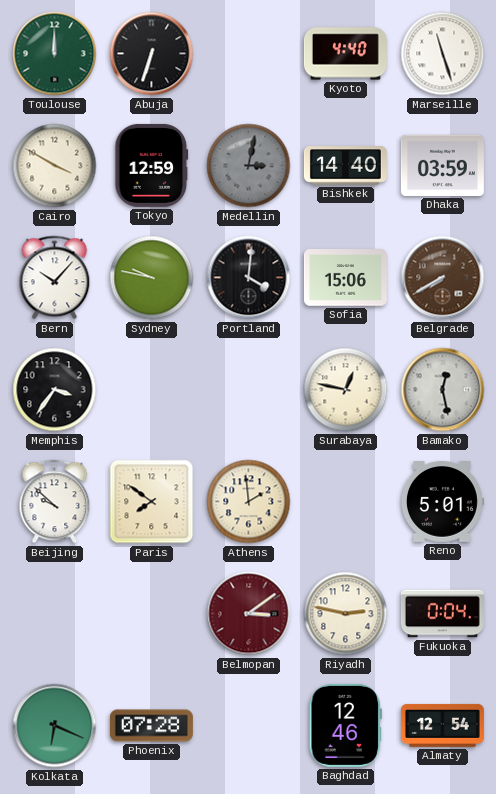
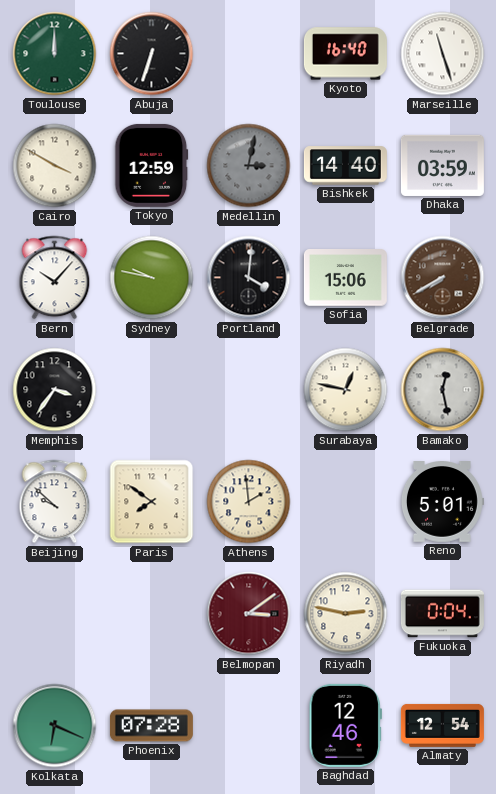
Kyoto: 4:40 -> 16:40
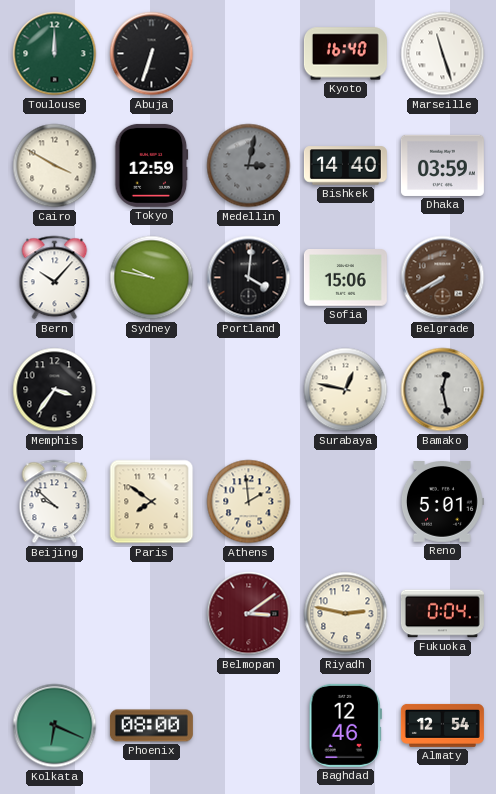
Phoenix: 07:28 -> 08:00
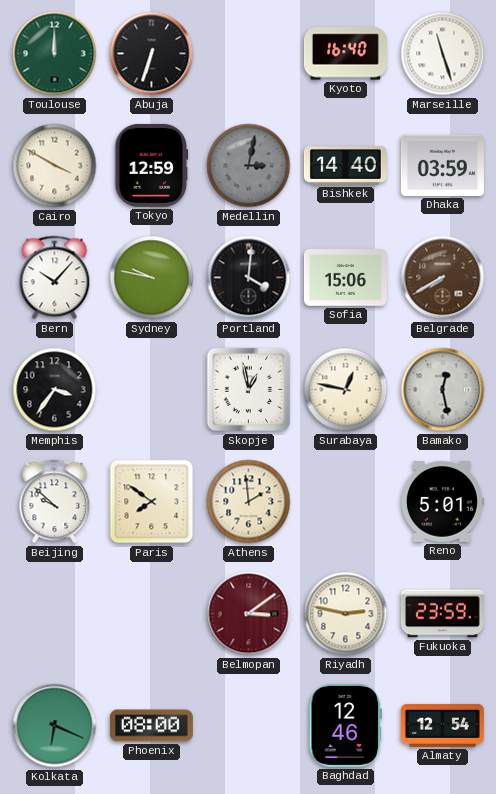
Skopje: none -> 12:58
Fukuoka: 0:04 -> 23:59
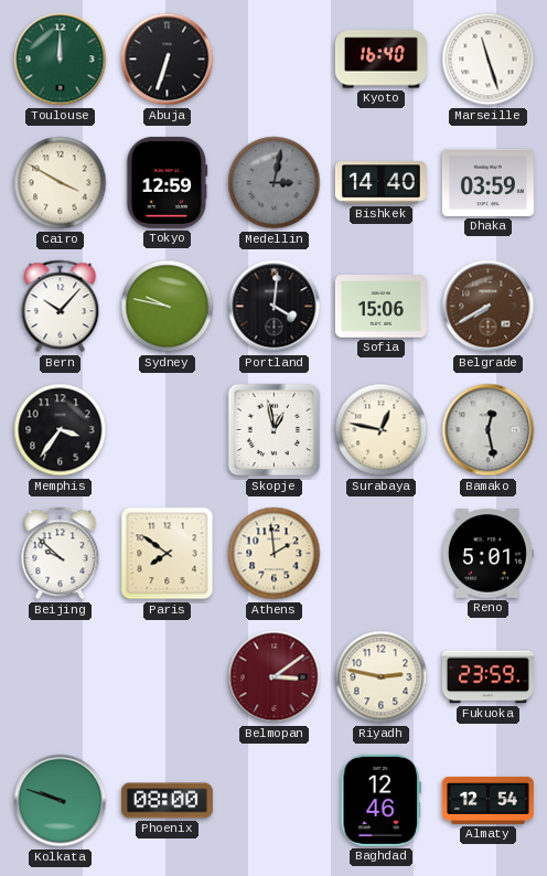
Kolkata: 6:19 -> 9:48
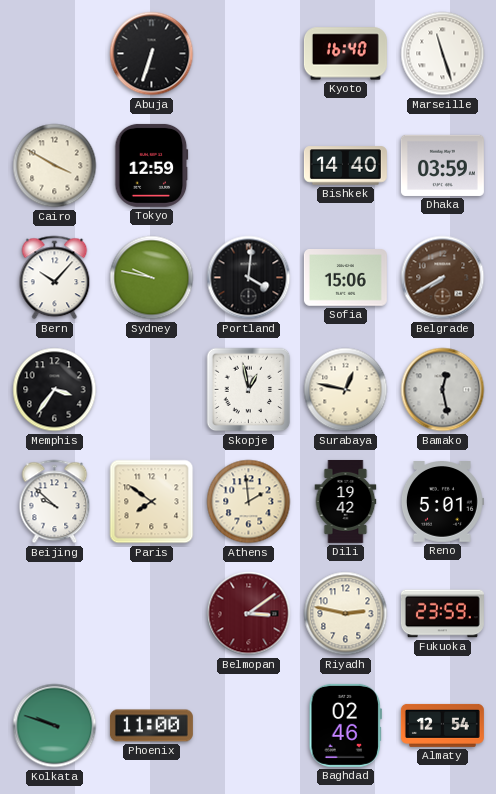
Toulouse: 12:00 -> none
Medellin: 3:02 -> none
Dili: none -> 19:42
Phoenix: 08:00 -> 11:00
Baghdad: 12:46 -> 02:46
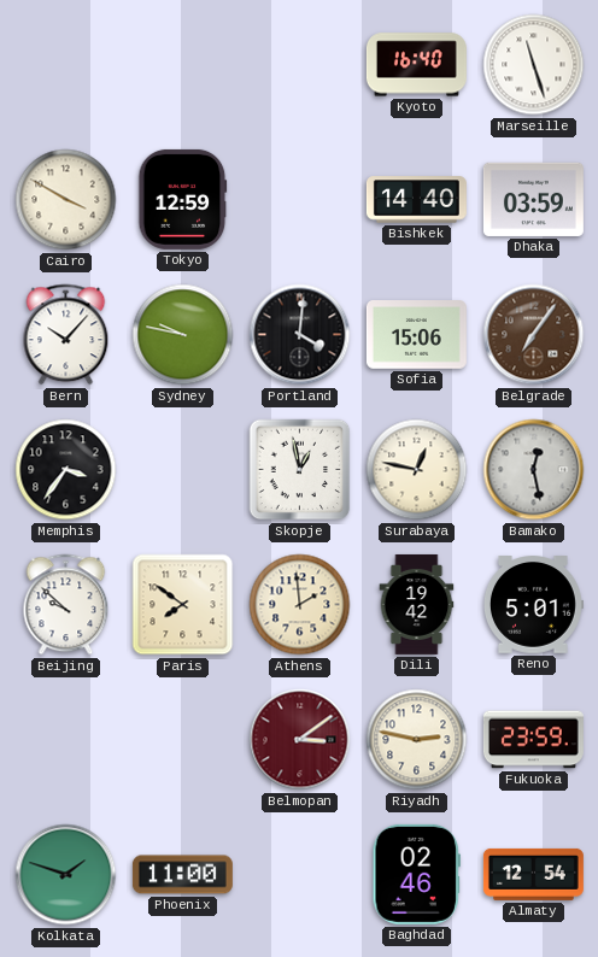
Abuja: 6:33 -> none
Belgrade: 7:40 -> 7:06
Kolkata: 9:48 -> 1:48
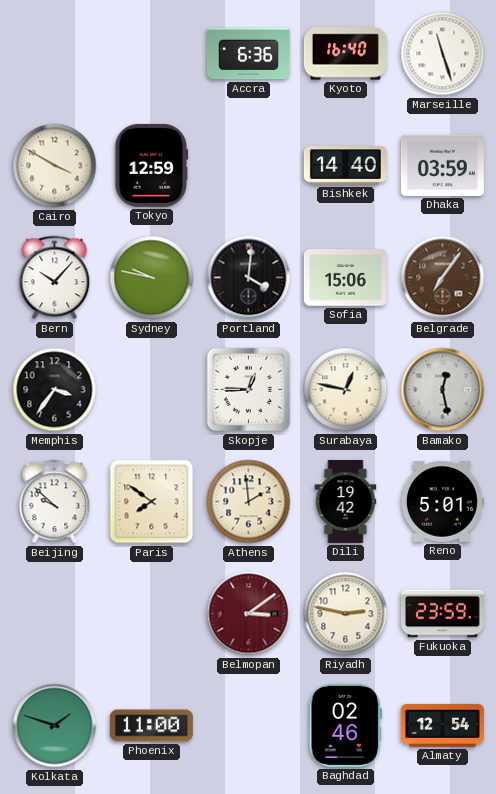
Accra: none -> 6:36
Skopje: 12:58 -> 12:45
